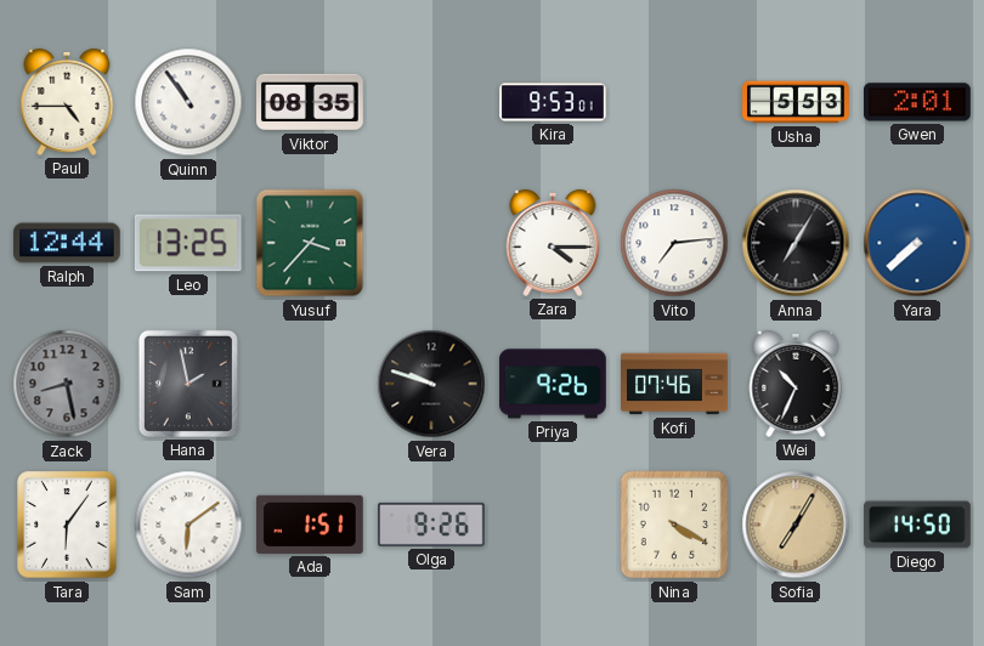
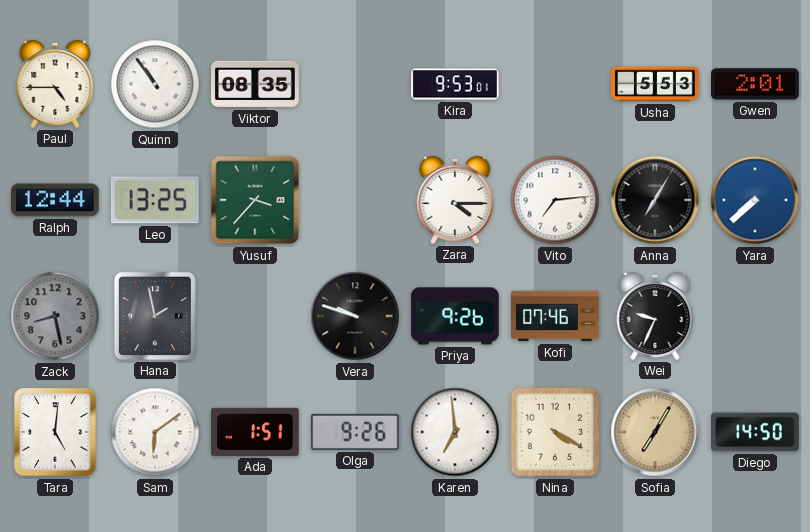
Wei: 10:34 -> 9:34
Tara: 6:06 -> 5:01
Karen: none -> 6:59
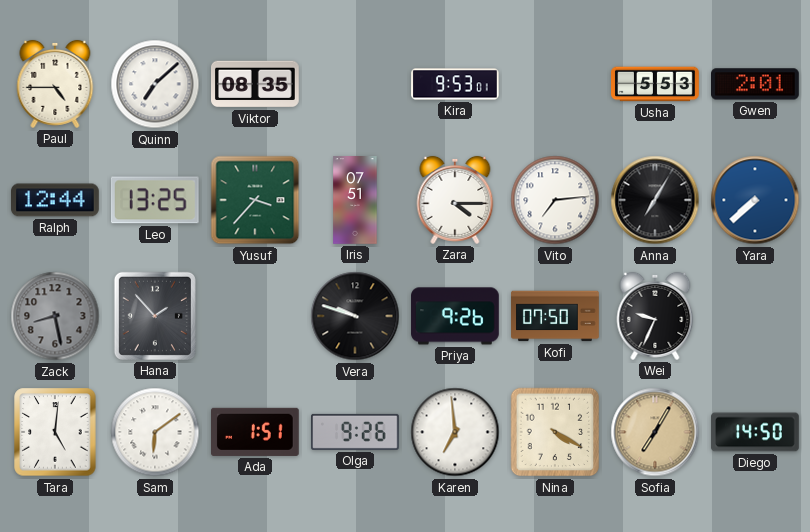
Quinn: 10:54 -> 7:08
Iris: none -> 07:51
Hana: 1:58 -> 1:53
Kofi: 07:46 -> 07:50
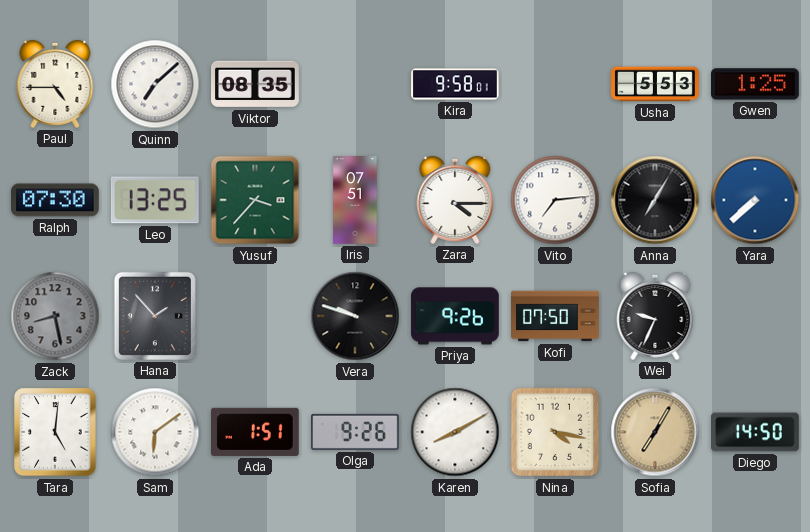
Kira: 9:53 -> 9:58
Gwen: 2:01 -> 1:25
Ralph: 12:44 -> 07:30
Karen: 6:59 -> 8:10
Nina: 4:20 -> 4:17
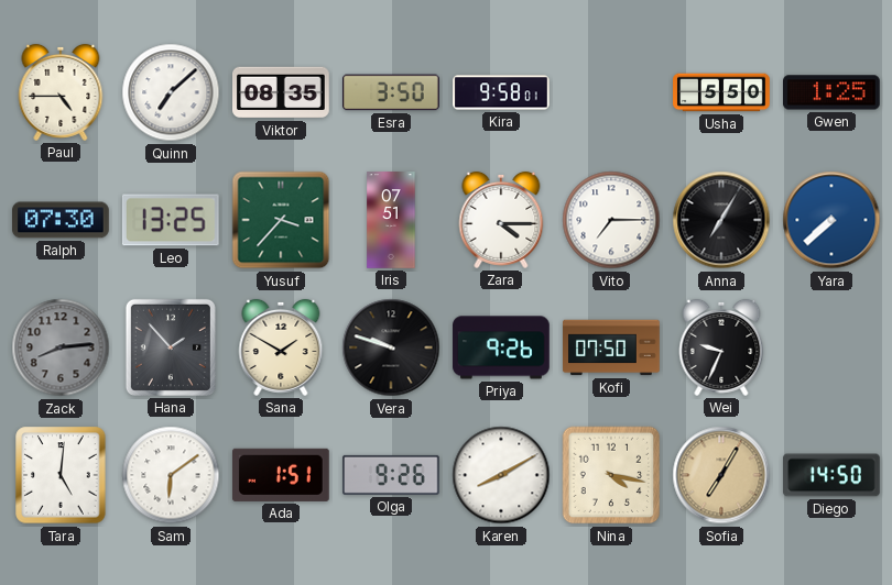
Esra: none -> 3:50
Usha: 5:53 -> 5:50
Vito: 7:14 -> 7:15
Zack: 8:28 -> 8:14
Sana: none -> 1:50
